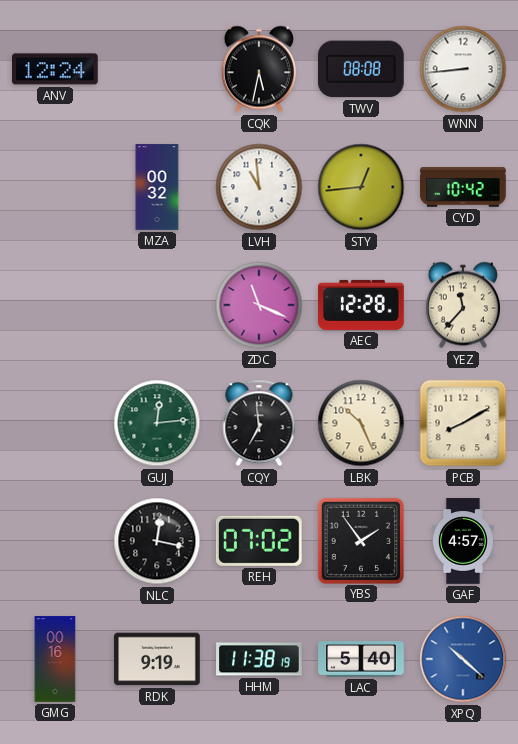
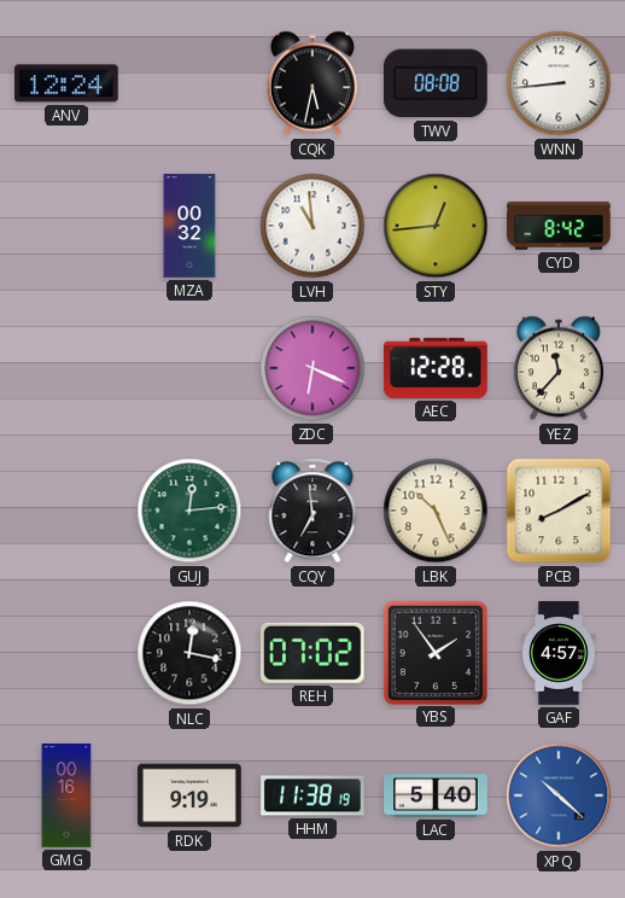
CYD: 10:42 -> 8:42
ZDC: 11:19 -> 6:19
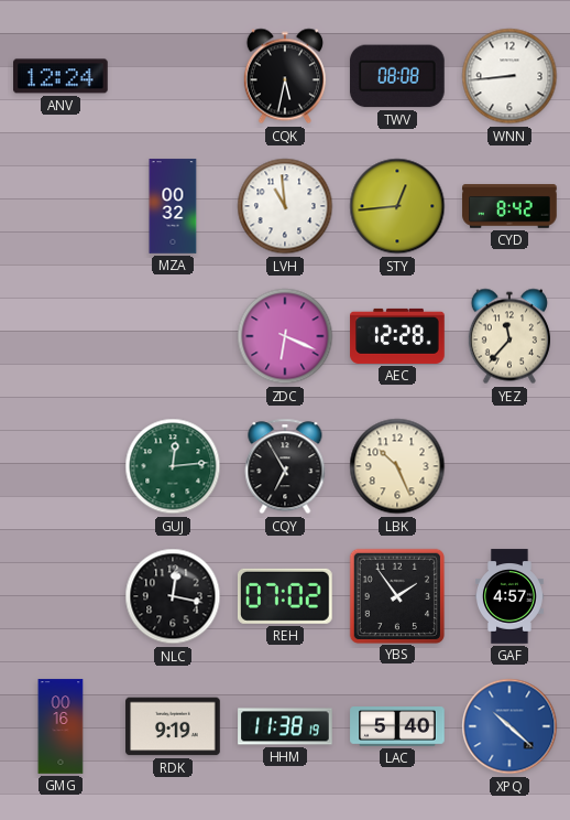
CQY: 6:59 -> 6:55
PCB: 8:10 -> none
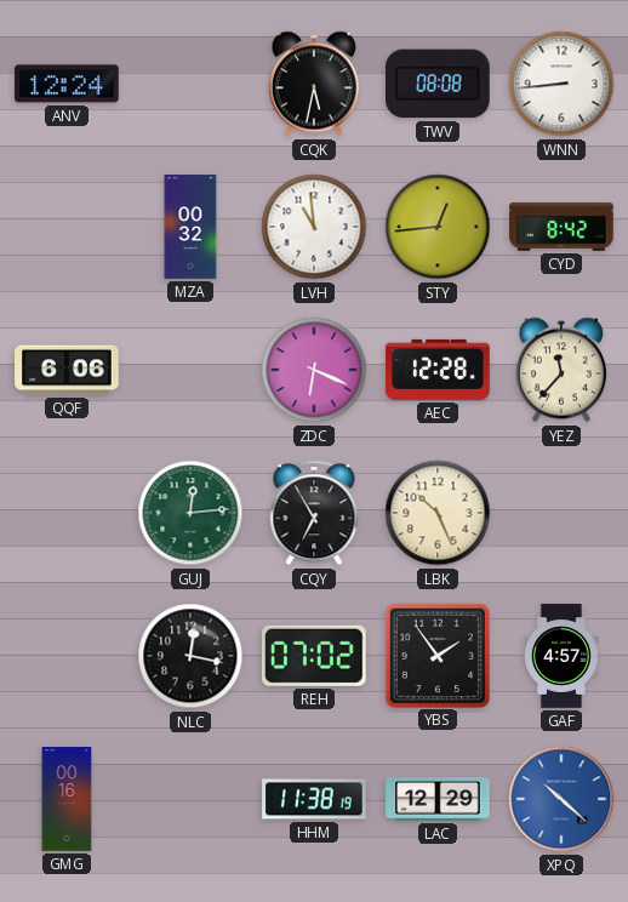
QQF: none -> 6:06
RDK: 9:19 -> none
LAC: 5:40 -> 12:29
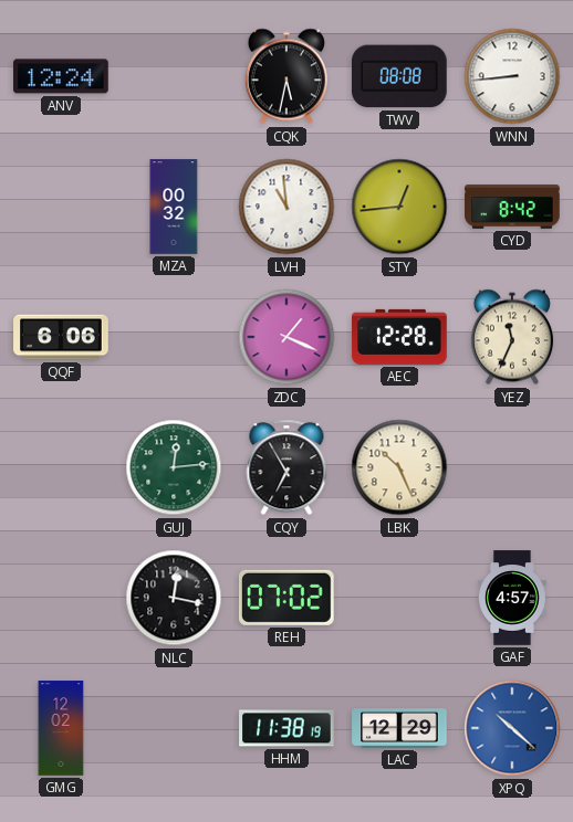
ZDC: 6:19 -> 1:19
YEZ: 11:37 -> 11:34
YBS: 1:54 -> none
GMG: 00:16 -> 12:02
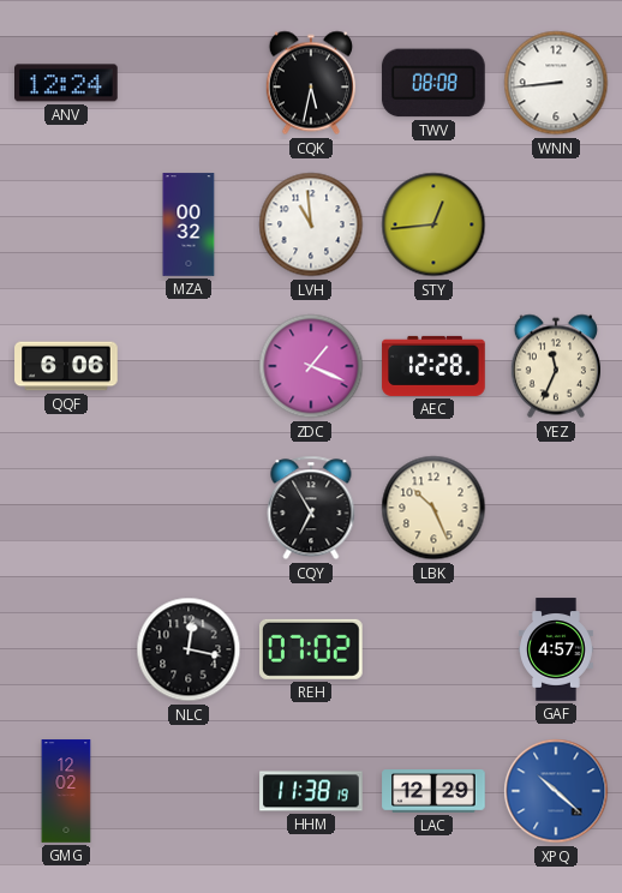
CYD: 8:42 -> none
GUJ: 12:14 -> none
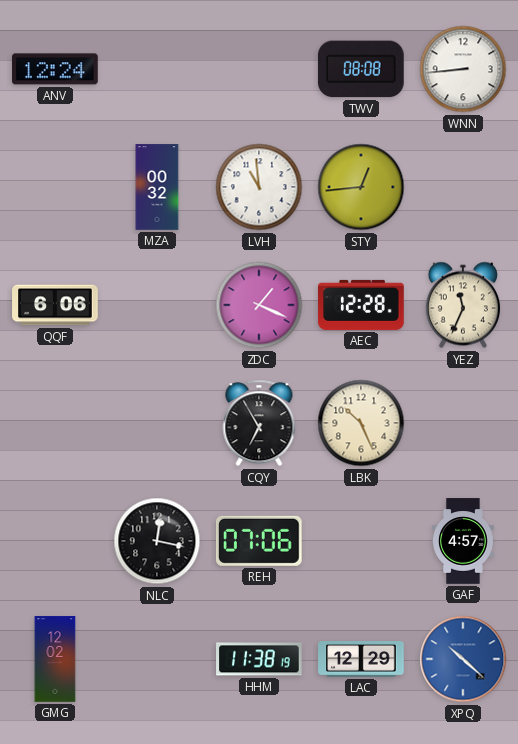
CQK: 5:32 -> none
REH: 07:02 -> 07:06
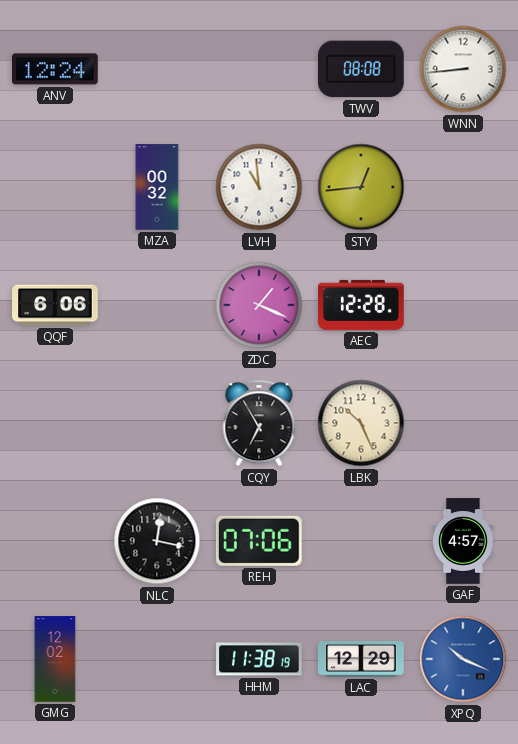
YEZ: 11:34 -> none
XPQ: 10:22 -> 10:19
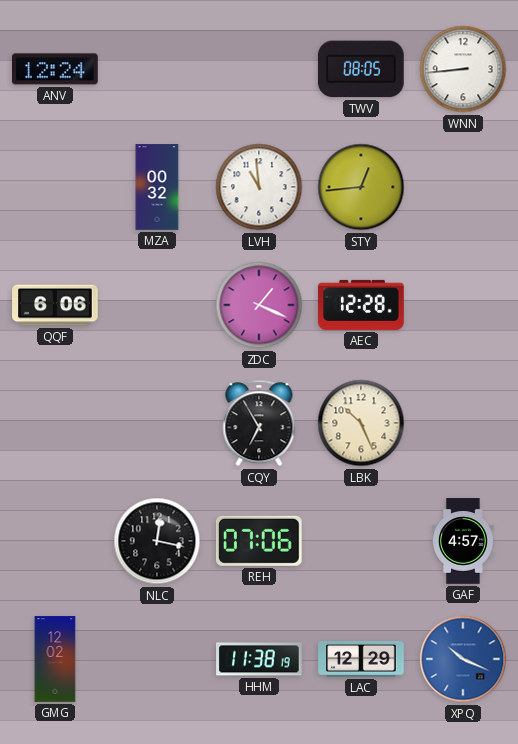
TWV: 08:08 -> 08:05
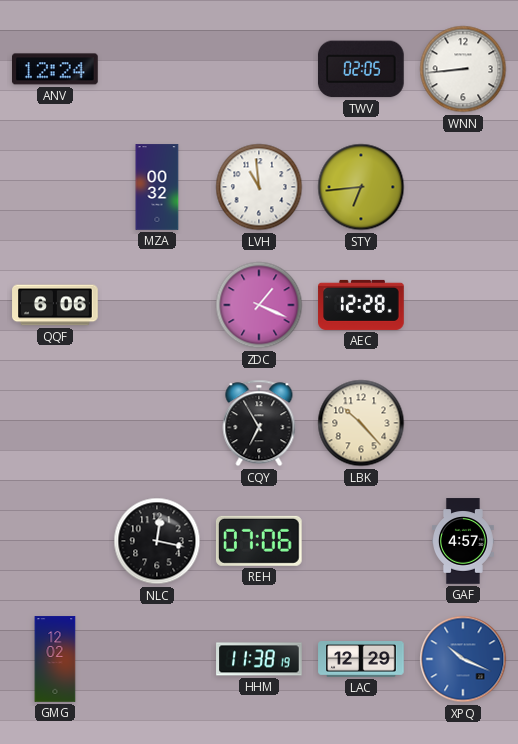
TWV: 08:05 -> 02:05
STY: 12:44 -> 6:44
LBK: 10:26 -> 10:23
